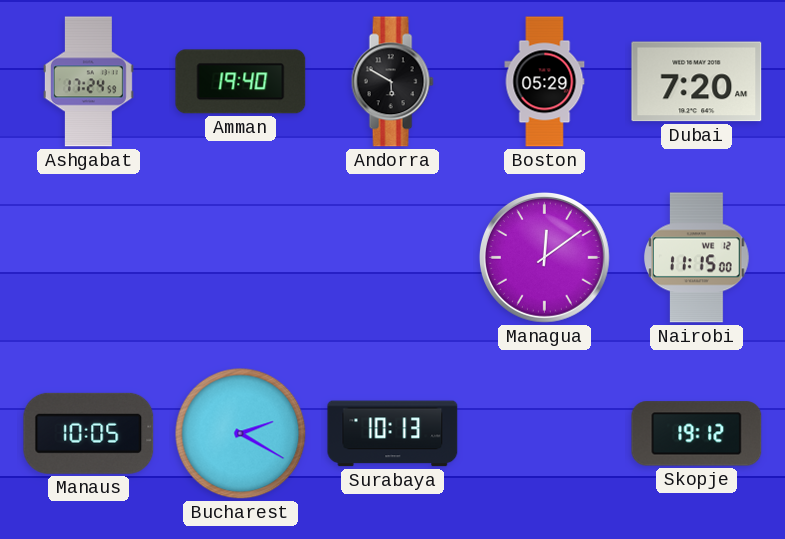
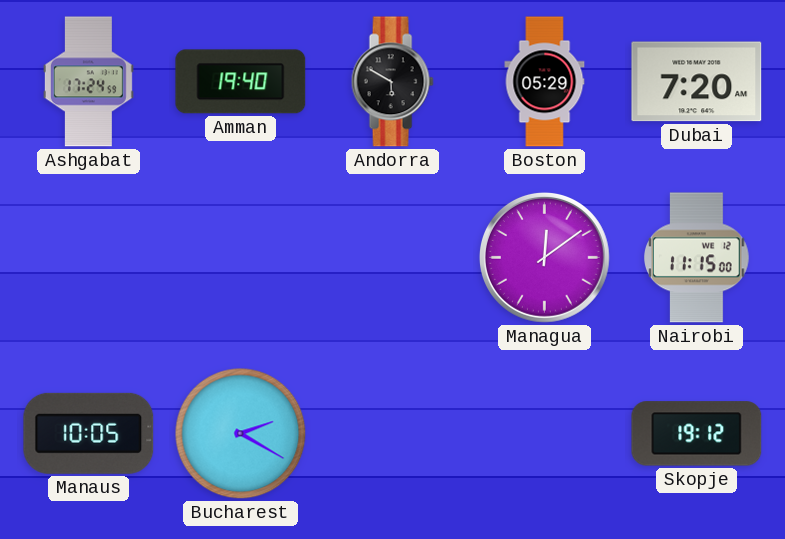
Surabaya: 10:13 -> none
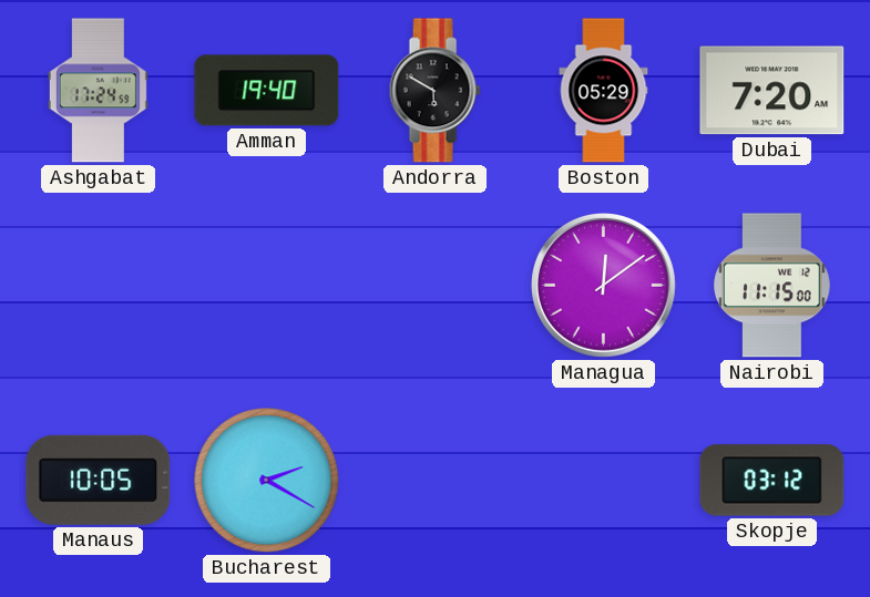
Skopje: 19:12 -> 03:12
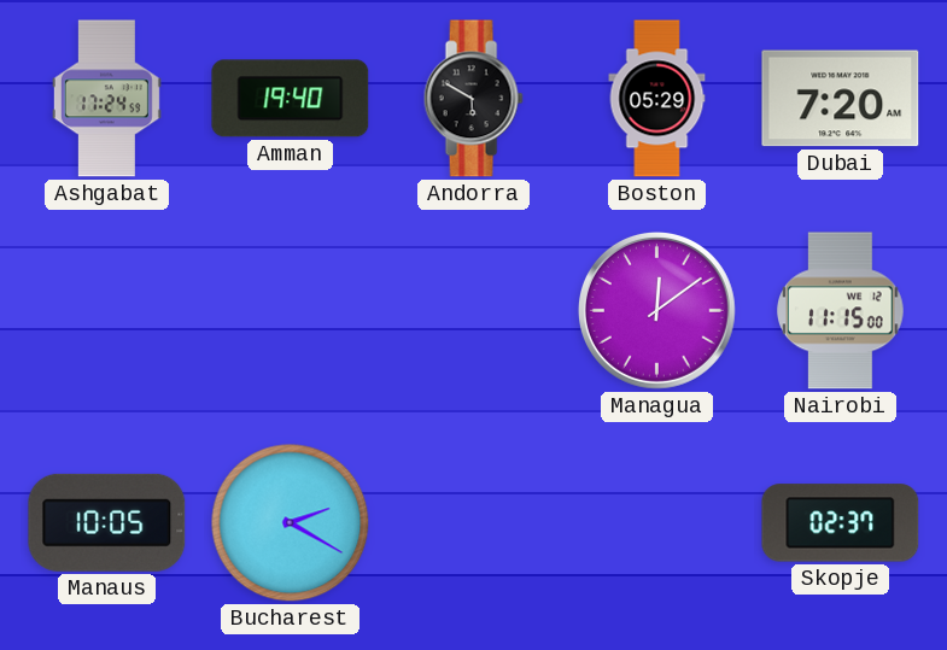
Skopje: 03:12 -> 02:37
